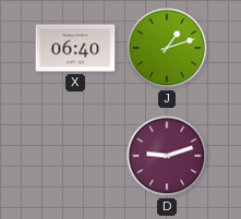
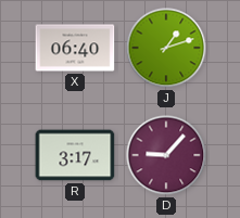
R: none -> 3:17
D: 9:12 -> 9:07
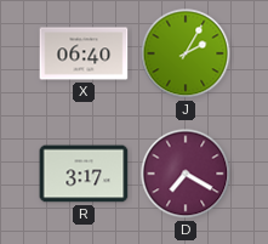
J: 1:12 -> 2:05
D: 9:07 -> 7:20
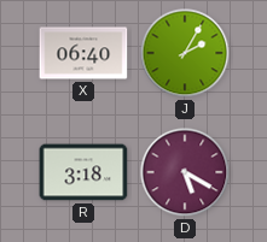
R: 3:17 -> 3:18
D: 7:20 -> 5:20
